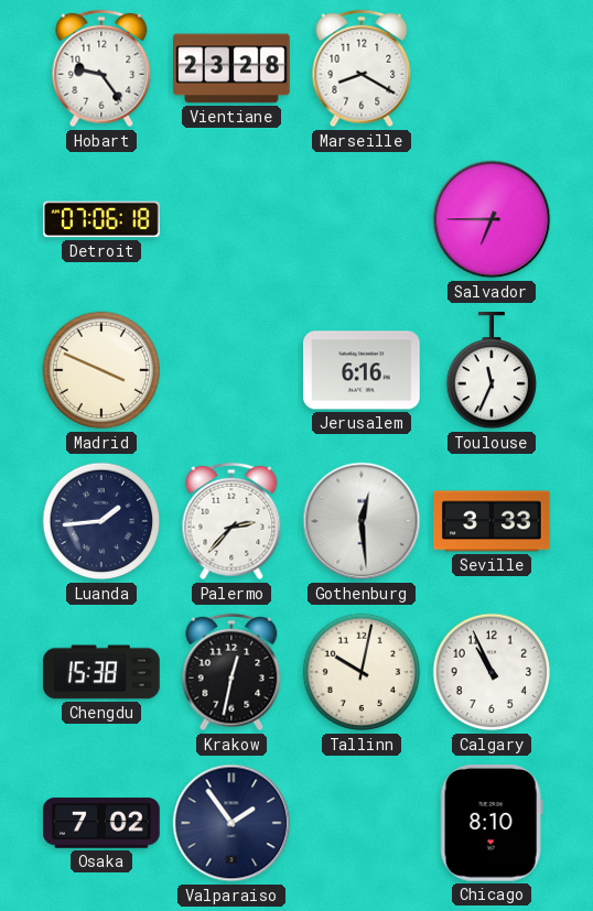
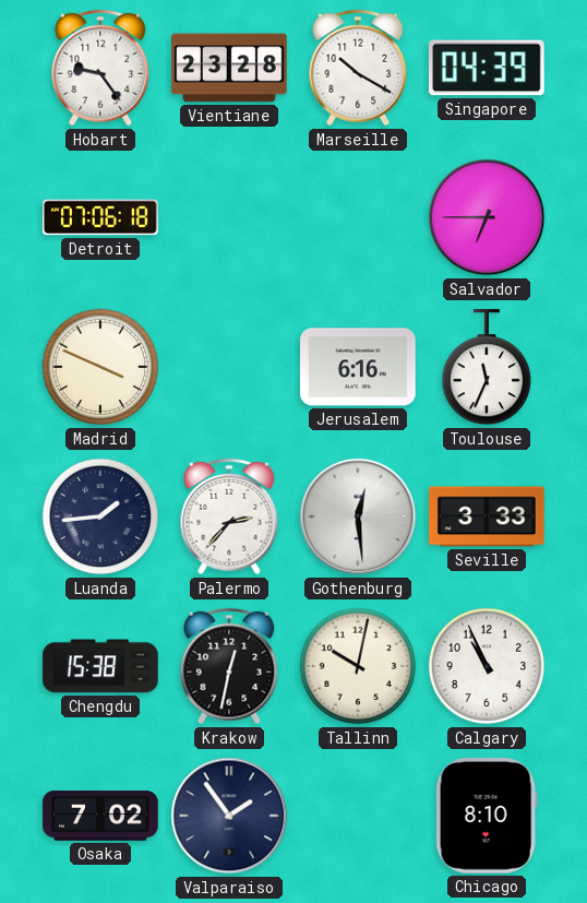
Marseille: 8:20 -> 10:20
Singapore: none -> 04:39
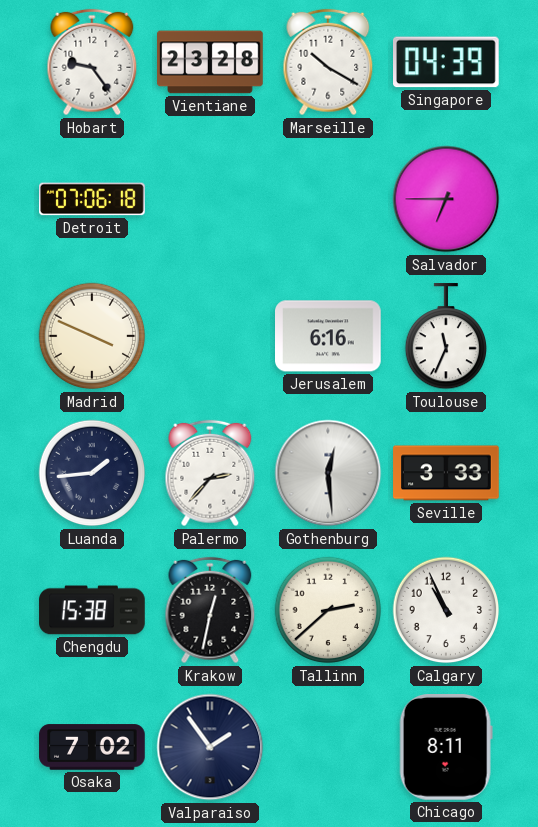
Tallinn: 10:02 -> 2:38
Chicago: 8:10 -> 8:11
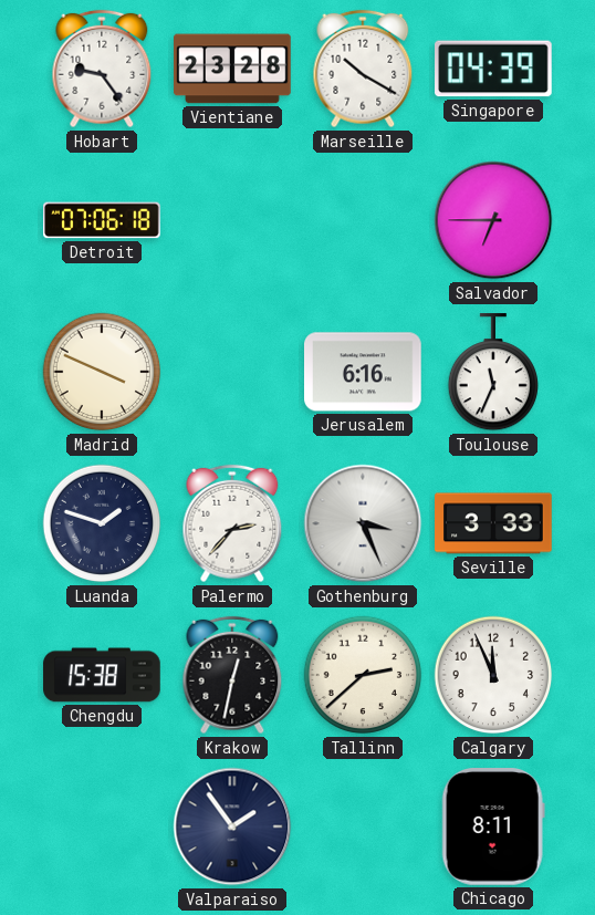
Luanda: 1:44 -> 1:48
Gothenburg: 12:29 -> 3:26
Calgary: 10:56 -> 11:56
Osaka: 7:02 -> none
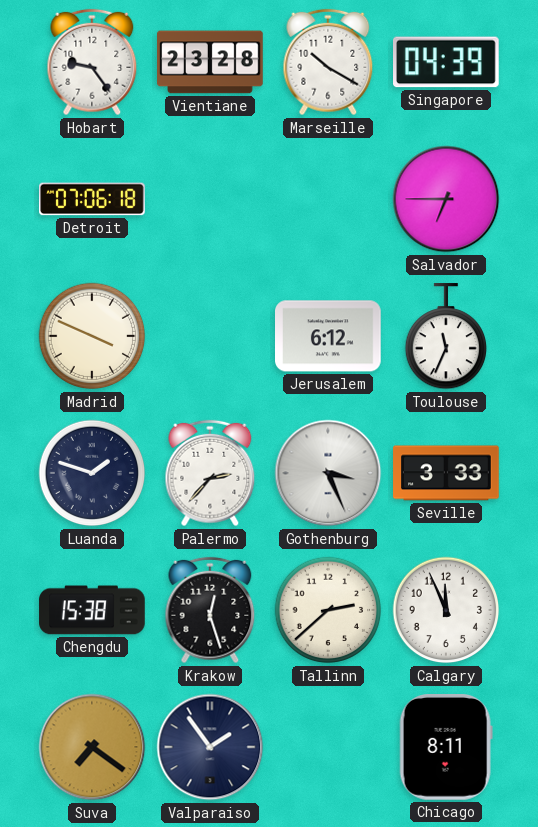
Jerusalem: 6:16 -> 6:12
Krakow: 12:32 -> 12:27
Suva: none -> 7:21
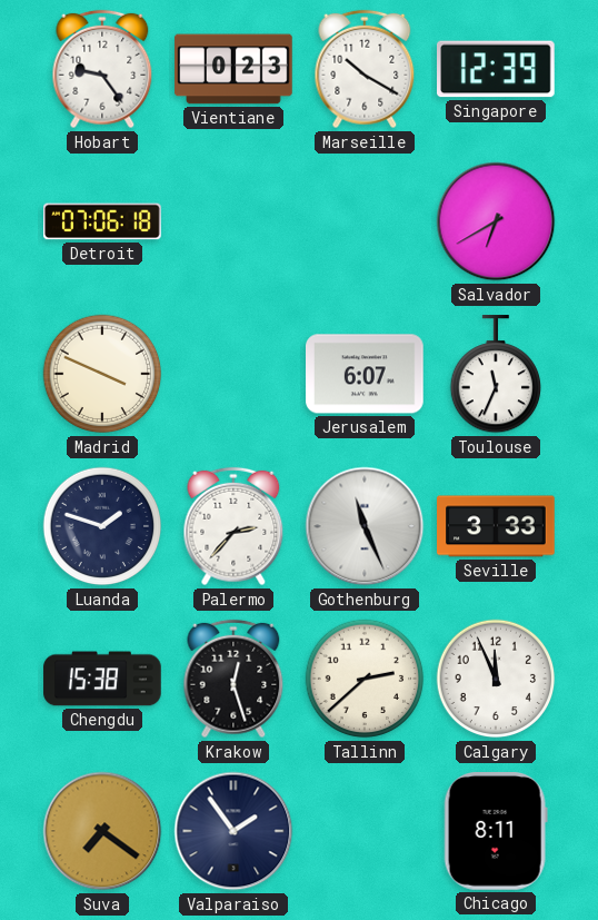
Vientiane: 23:28 -> 0:23
Singapore: 04:39 -> 12:39
Salvador: 6:45 -> 6:40
Jerusalem: 6:12 -> 6:07
Gothenburg: 3:26 -> 11:26
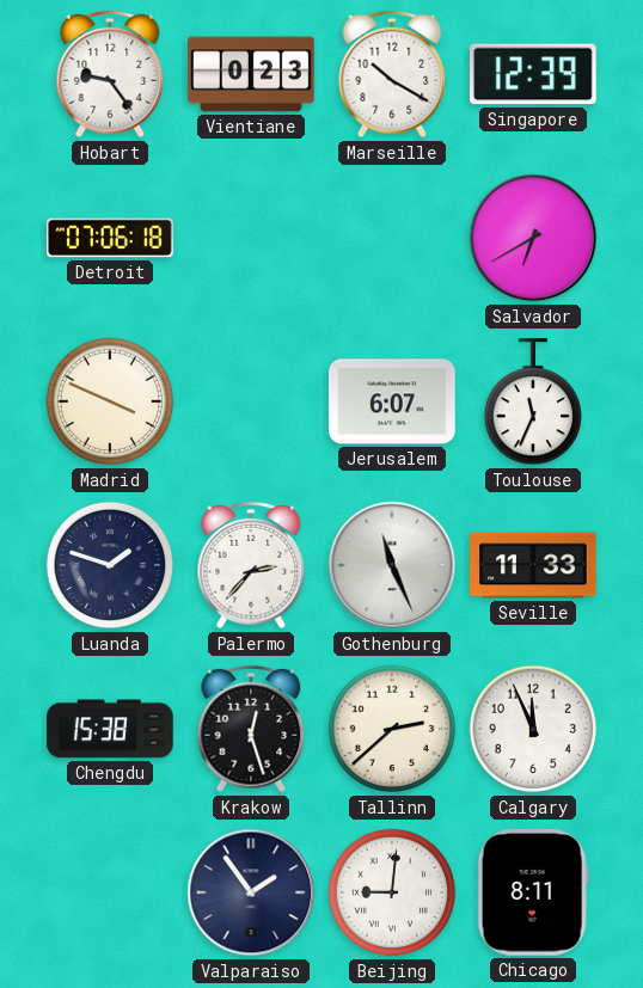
Seville: 3:33 -> 11:33
Suva: 7:21 -> none
Beijing: none -> 9:01
